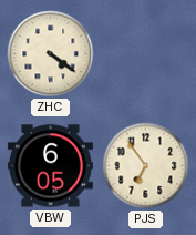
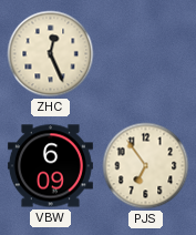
ZHC: 4:21 -> 12:26
VBW: 6:05 -> 6:09
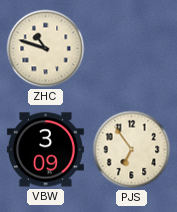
ZHC: 12:26 -> 10:48
VBW: 6:09 -> 3:09
